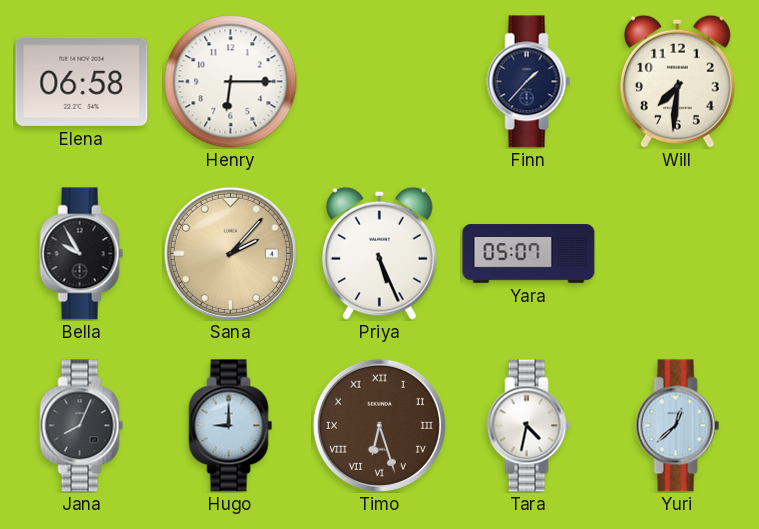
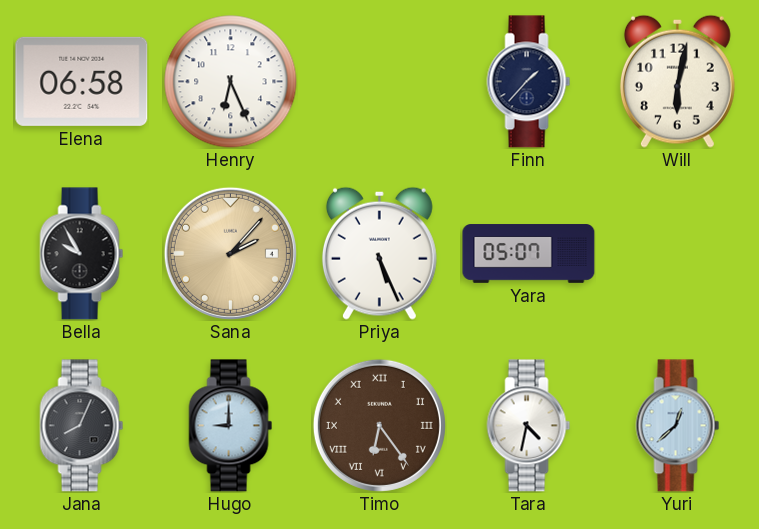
Henry: 6:15 -> 6:26
Will: 7:31 -> 6:02
Timo: 6:27 -> 6:24
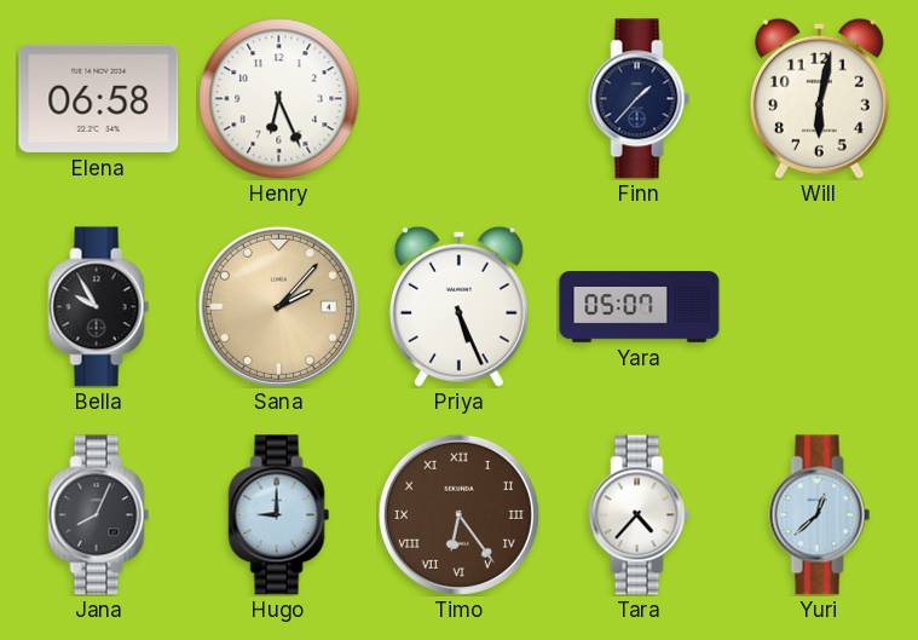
Tara: 4:32 -> 4:37
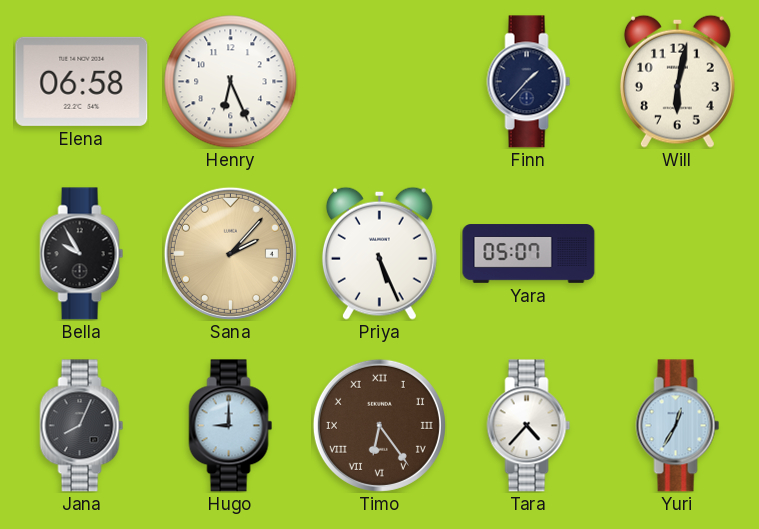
Yuri: 12:38 -> 12:35
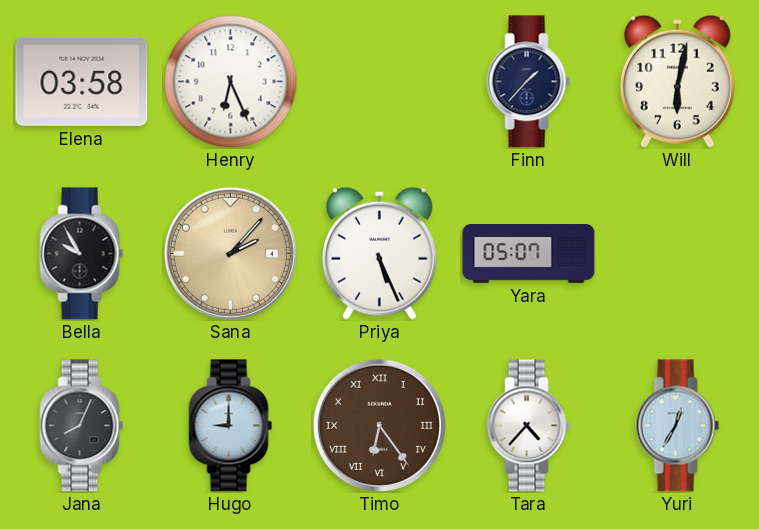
Elena: 06:58 -> 03:58
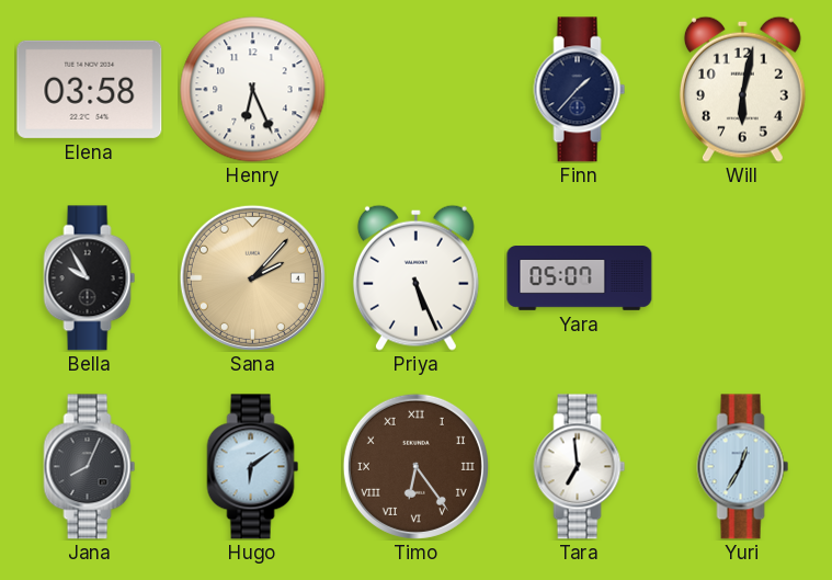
Hugo: 9:00 -> 6:09
Tara: 4:37 -> 6:59
